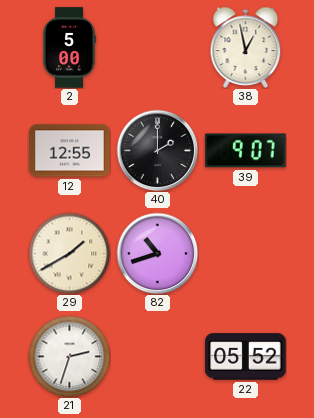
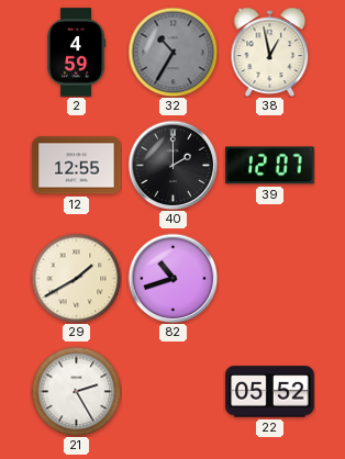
2: 5:00 -> 4:59
32: none -> 10:35
39: 9:07 -> 12:07
21: 2:33 -> 2:25
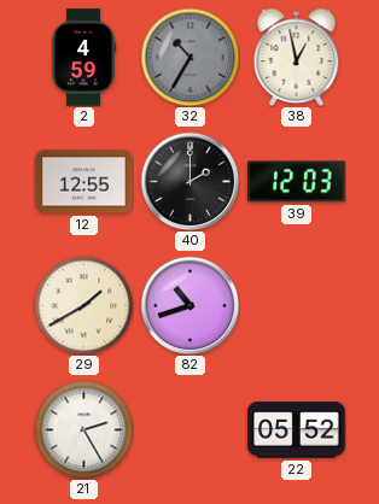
39: 12:07 -> 12:03
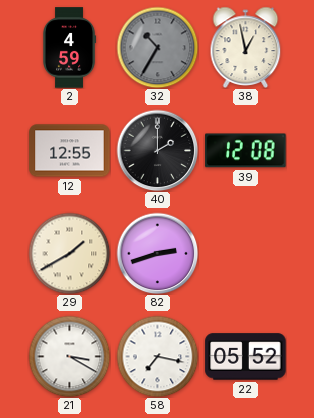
39: 12:03 -> 12:08
82: 10:42 -> 2:42
21: 2:25 -> 3:20
58: none -> 7:17
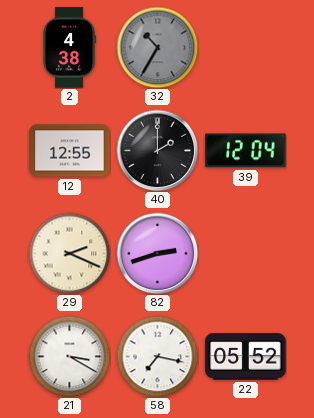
2: 4:59 -> 4:38
38: 12:58 -> none
39: 12:08 -> 12:04
29: 1:40 -> 2:19
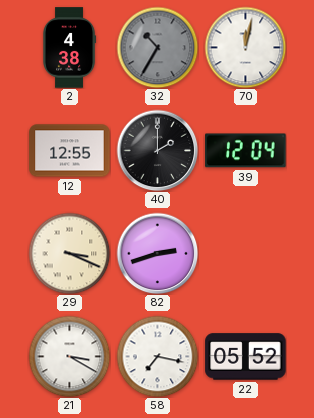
70: none -> 12:02
29: 2:19 -> 3:19
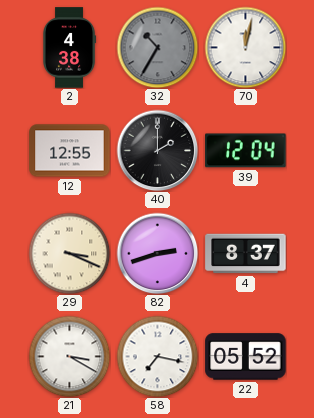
4: none -> 8:37
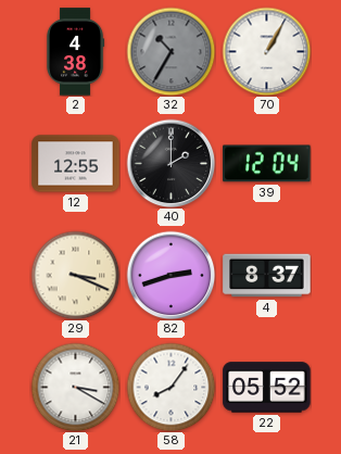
70: 12:02 -> 1:05
58: 7:17 -> 8:06
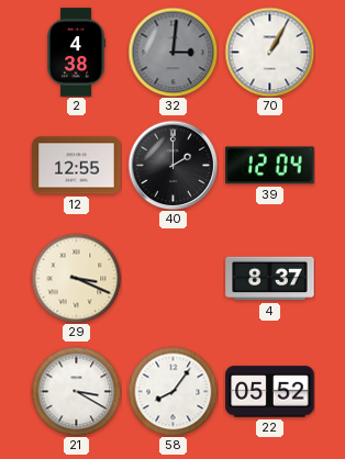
32: 10:35 -> 3:01
82: 2:42 -> none
